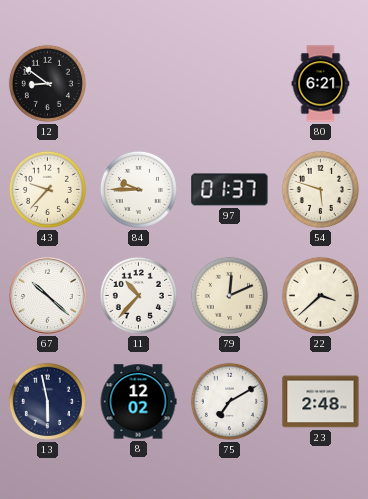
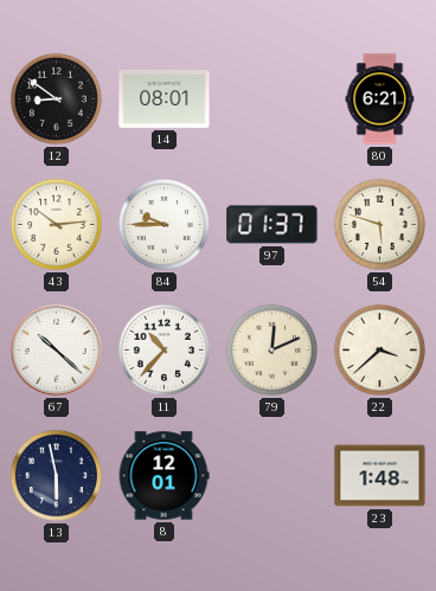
14: none -> 08:01
43: 9:37 -> 10:14
8: 12:02 -> 12:01
75: 7:10 -> none
23: 2:48 -> 1:48
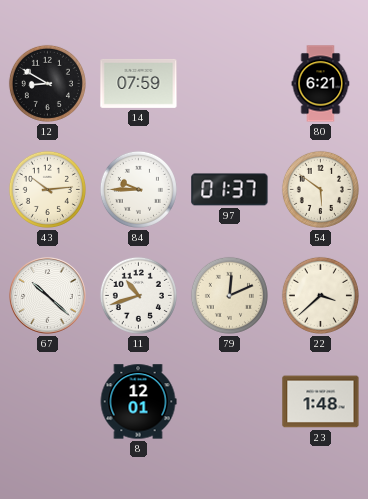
12: 8:51 -> 8:50
14: 08:01 -> 07:59
54: 5:48 -> 5:51
11: 10:37 -> 10:42
13: 5:58 -> none
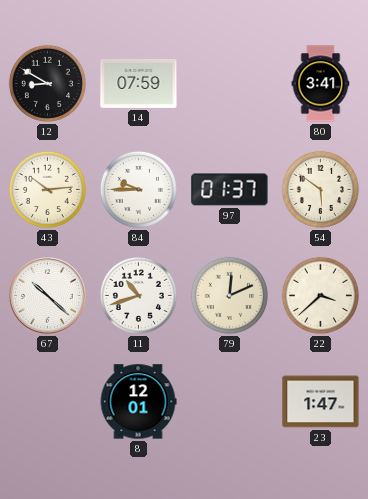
80: 6:21 -> 3:41
23: 1:48 -> 1:47
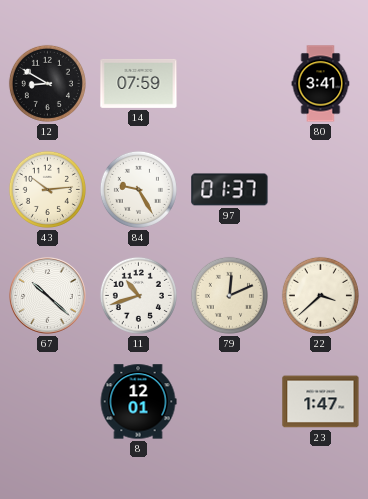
84: 9:45 -> 9:25
54: 5:51 -> none
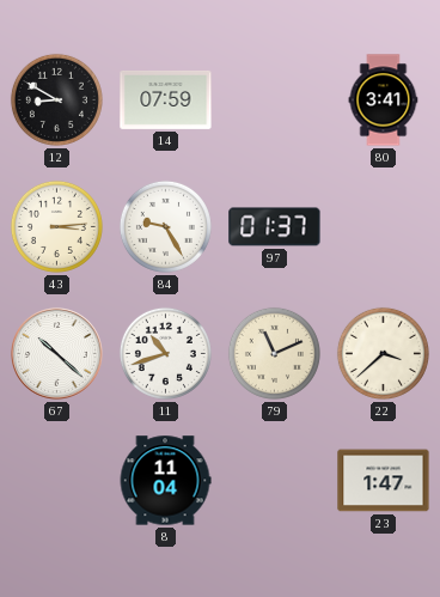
43: 10:14 -> 3:14
79: 12:11 -> 11:11
8: 12:01 -> 11:04
